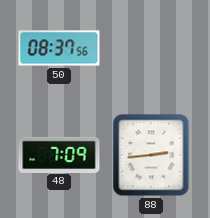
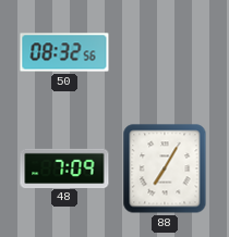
50: 08:37 -> 08:32
88: 2:44 -> 7:05
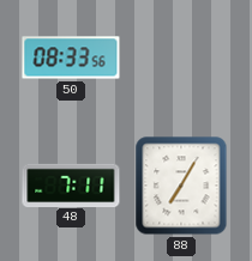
50: 08:32 -> 08:33
48: 7:09 -> 7:11
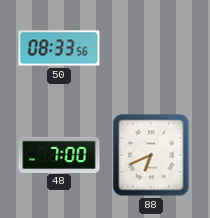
48: 7:11 -> 7:00
88: 7:05 -> 6:41
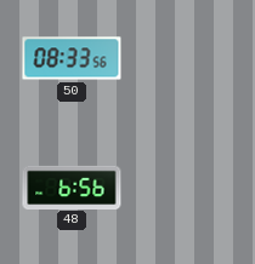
48: 7:00 -> 6:56
88: 6:41 -> none
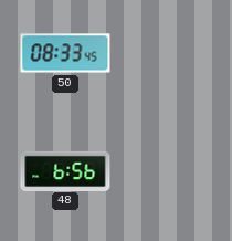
50: 08:33:56 -> 08:33:45
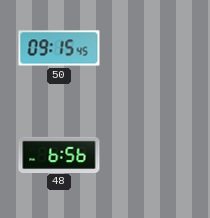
50: 08:33 -> 09:15
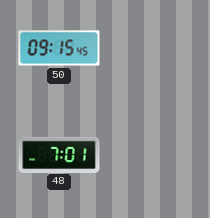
48: 6:56 -> 7:01
